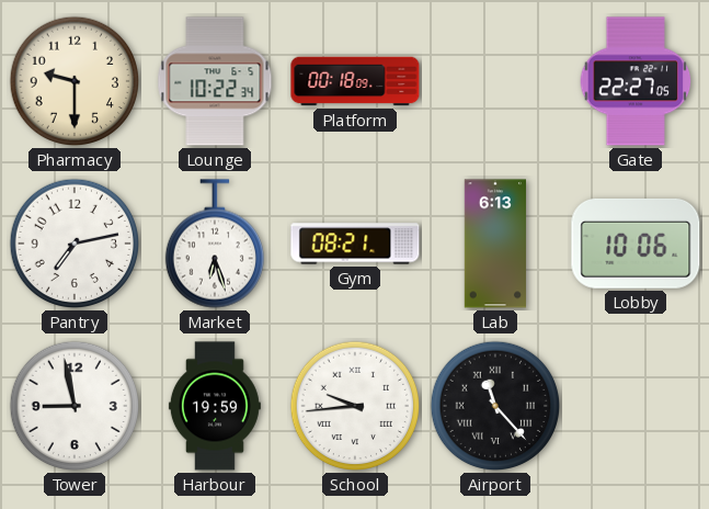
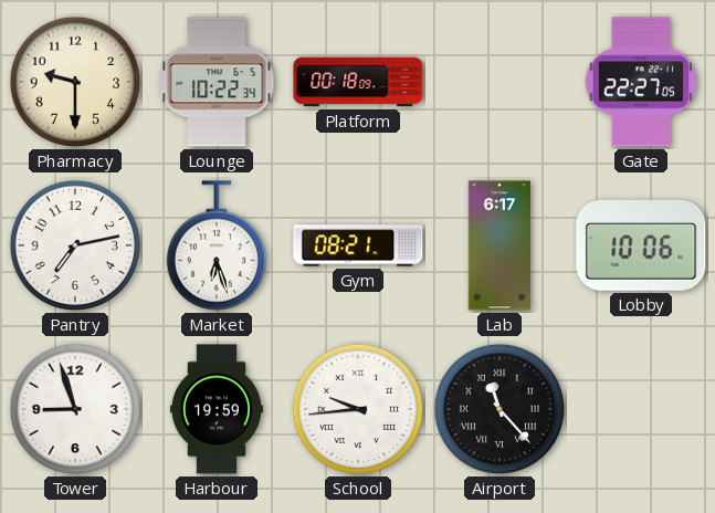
Lab: 6:13 -> 6:17
Tower: 8:58 -> 8:57
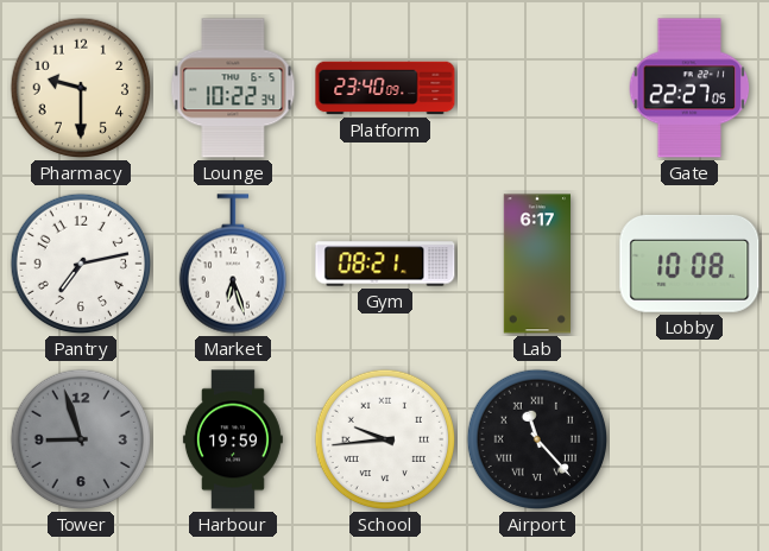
Platform: 00:18 -> 23:40
Lobby: 10:06 -> 10:08
Tower dial: white -> grey
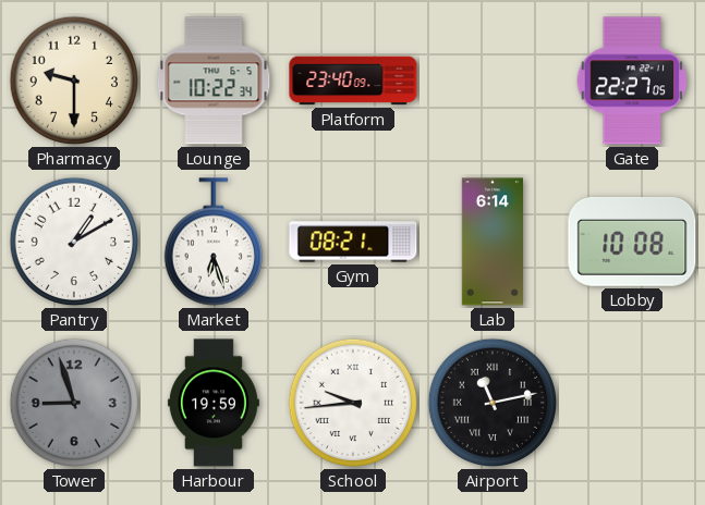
Pantry: 7:13 -> 1:10
Lab: 6:17 -> 6:14
Airport: 11:23 -> 11:13
